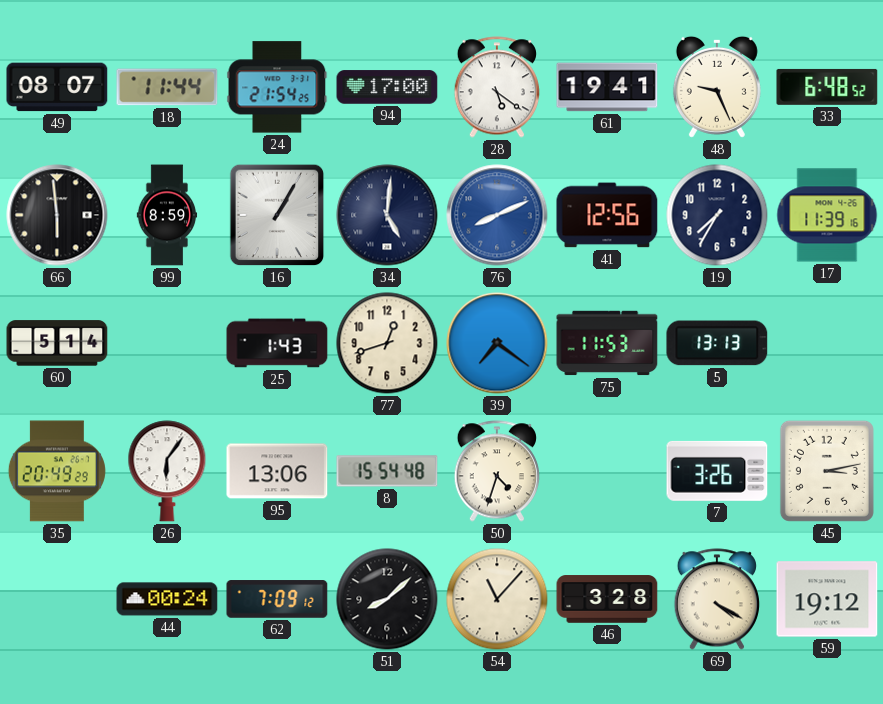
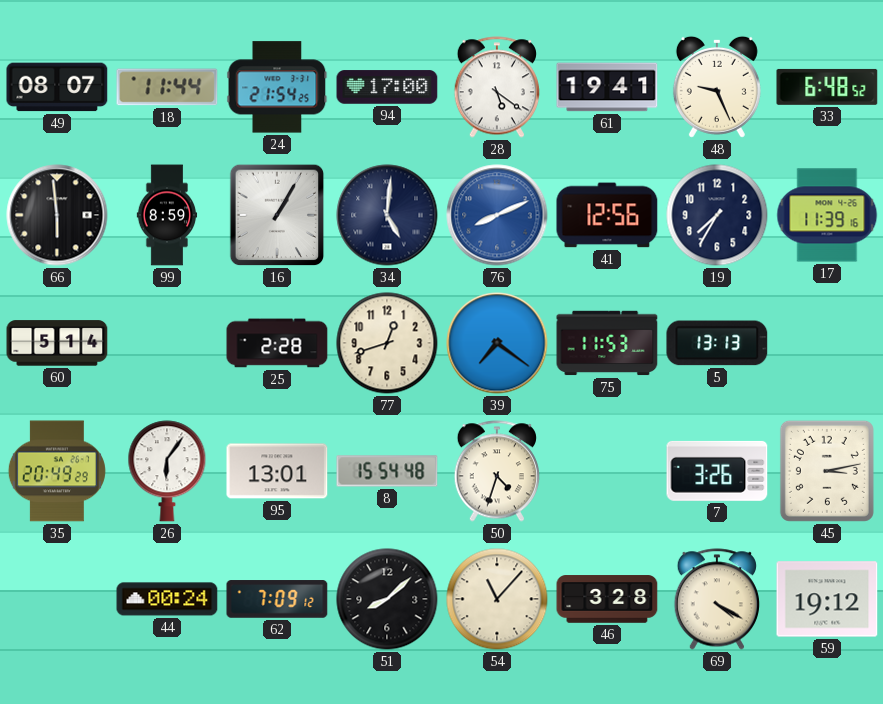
25: 1:43 -> 2:28
95: 13:06 -> 13:01
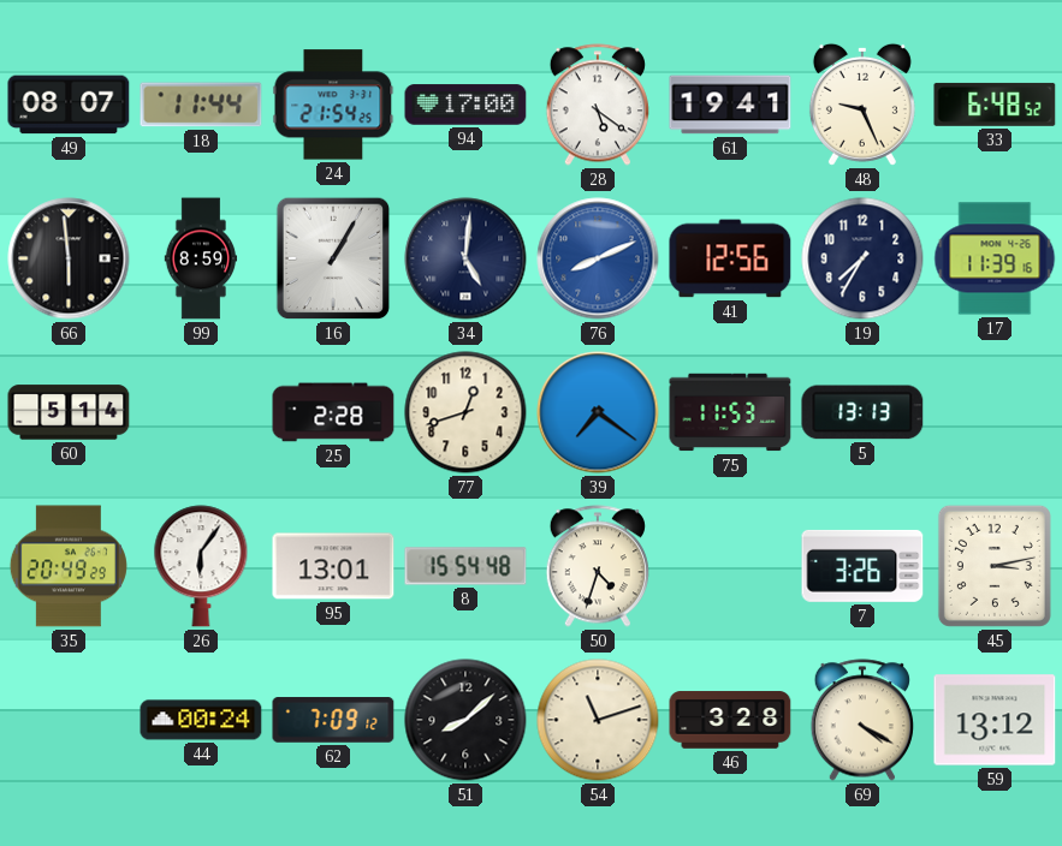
54: 11:07 -> 11:12
59: 19:12 -> 13:12
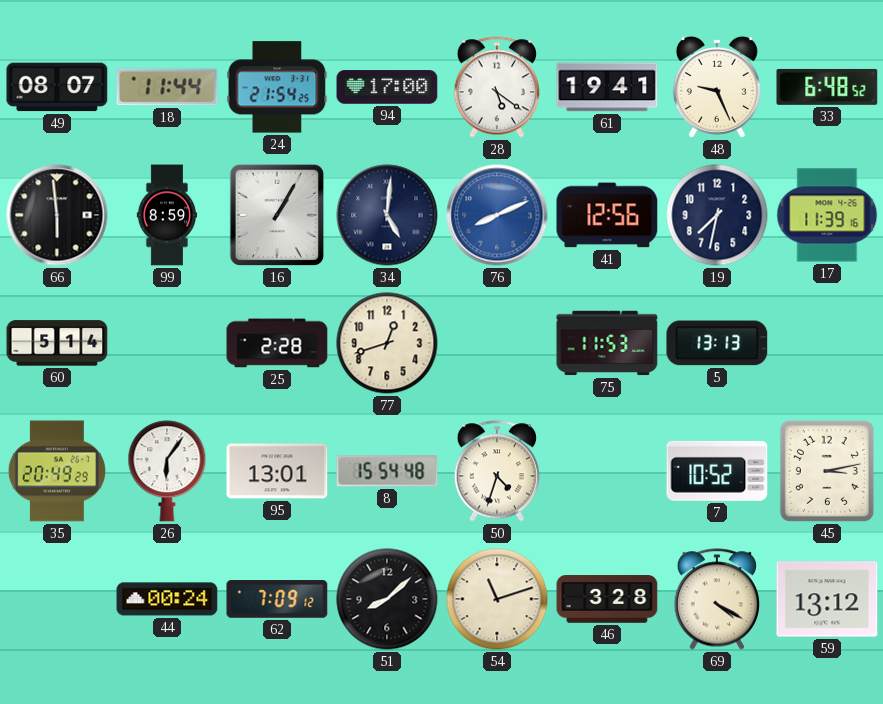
19: 7:35 -> 7:32
39: 7:21 -> none
7: 3:26 -> 10:52
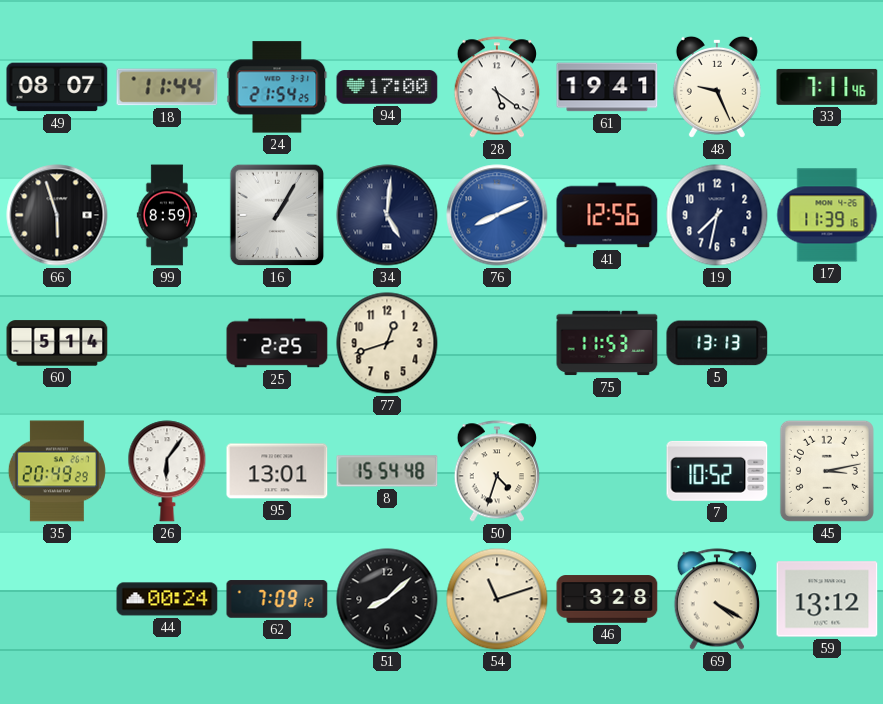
33: 6:48 -> 7:11
66: 5:59 -> 5:57
25: 2:28 -> 2:25
